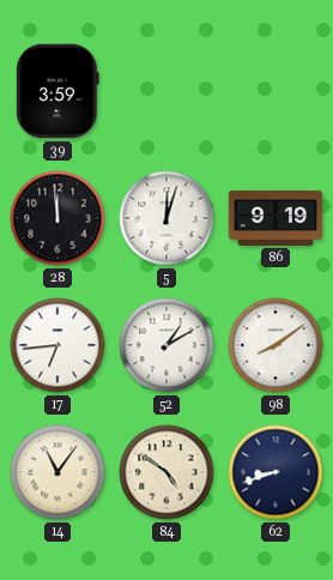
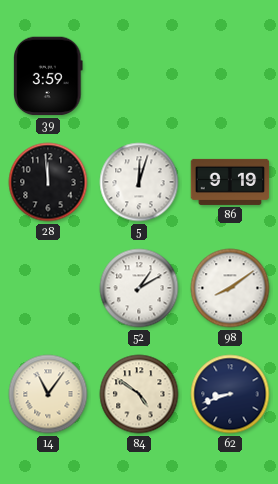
17: 6:44 -> none
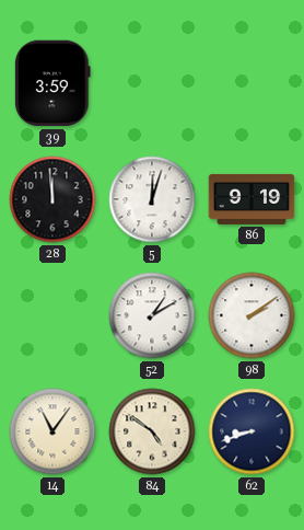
98: 8:09 -> 2:09
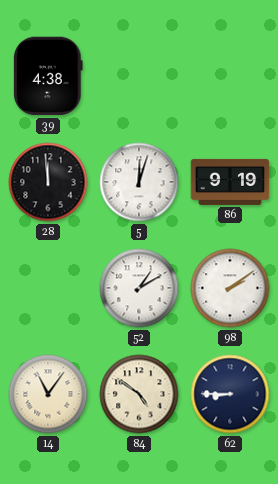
39: 3:59 -> 4:38
62: 8:42 -> 8:45
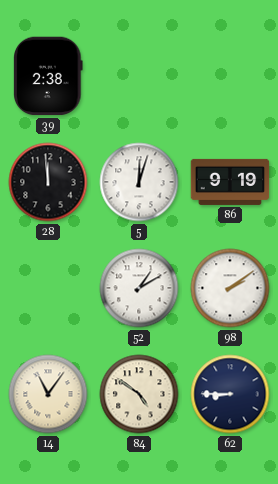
39: 4:38 -> 2:38
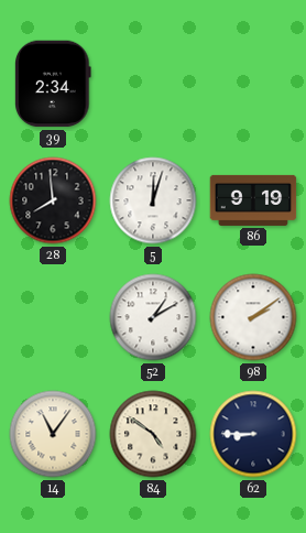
39: 2:38 -> 2:34
28: 11:59 -> 7:59
